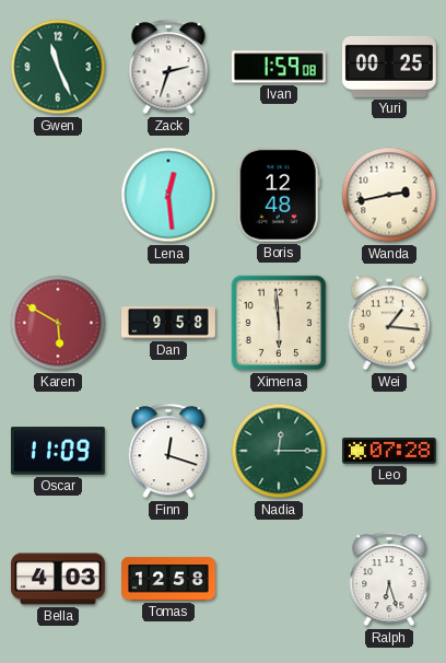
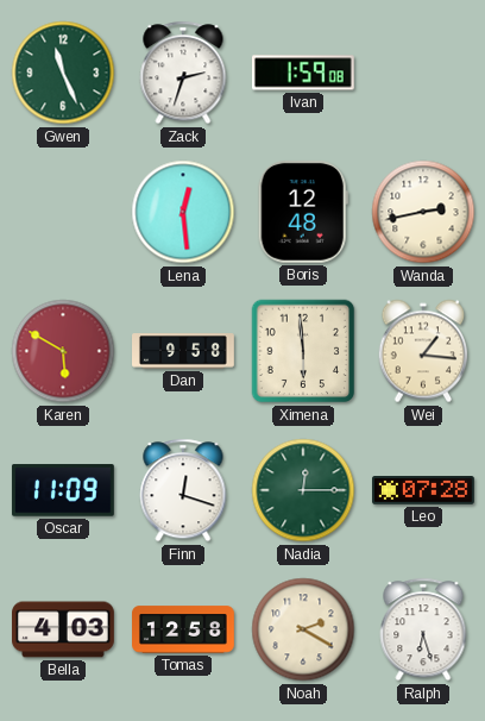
Yuri: 00:25 -> none
Noah: none -> 2:20
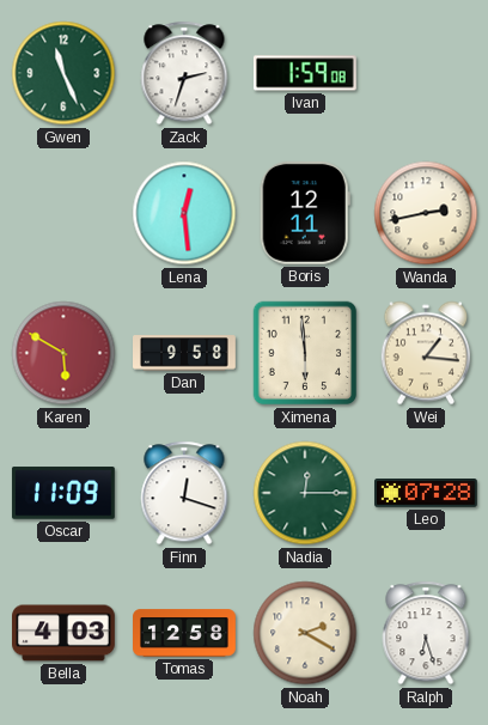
Boris: 12:48 -> 12:11
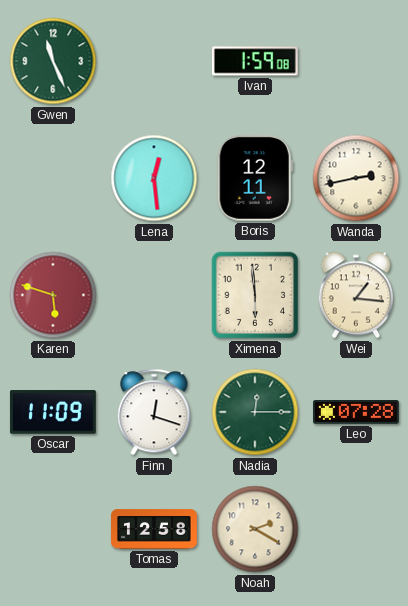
Zack: 2:33 -> none
Karen: 5:50 -> 5:48
Dan: 9:58 -> none
Bella: 4:03 -> none
Ralph: 6:27 -> none
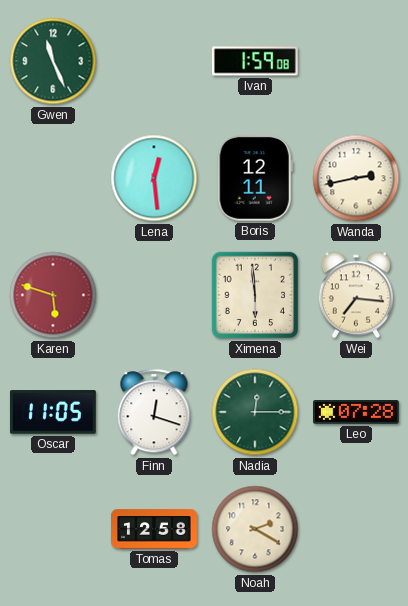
Wei: 1:16 -> 7:16
Oscar: 11:09 -> 11:05
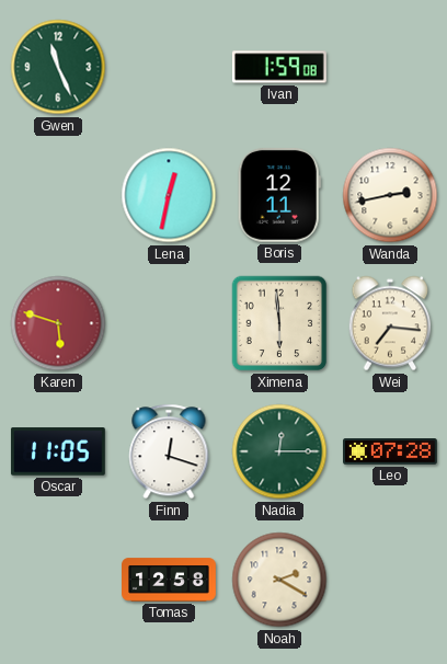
Lena: 12:29 -> 12:32
